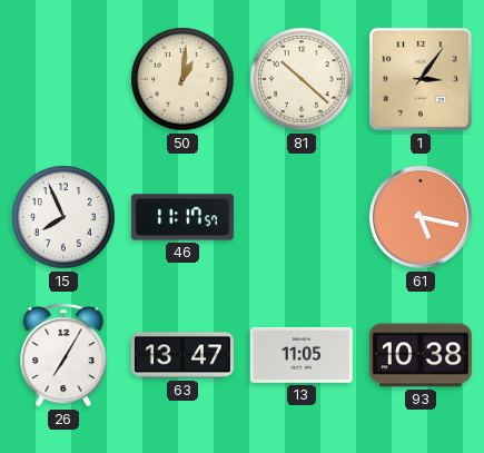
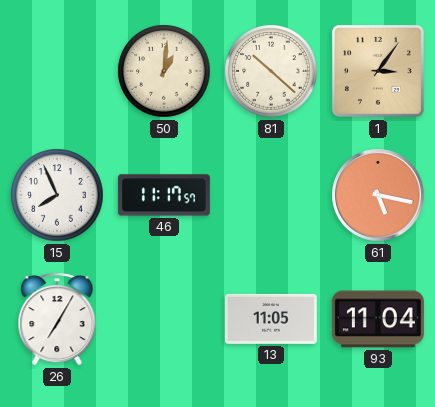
63: 13:47 -> none
93: 10:38 -> 11:04
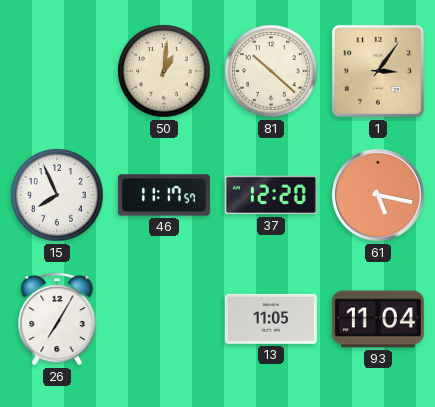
37: none -> 12:20
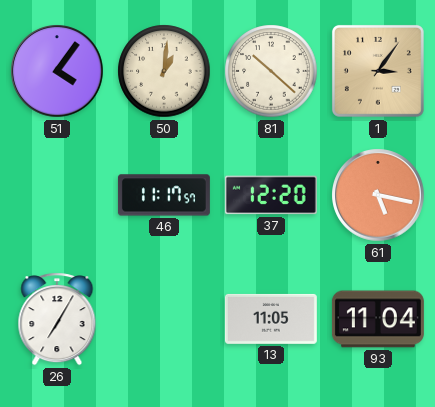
51: none -> 4:06
15: 7:56 -> none
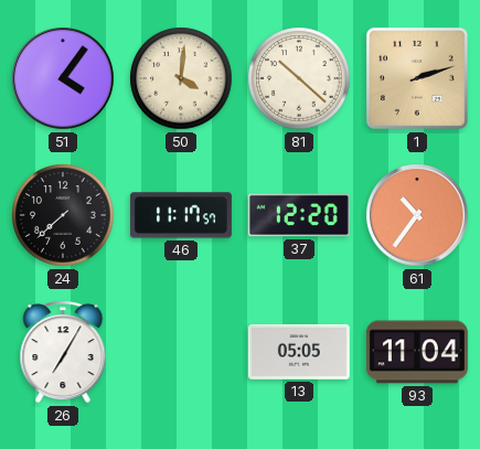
50: 1:01 -> 4:01
1: 3:06 -> 2:12
24: none -> 7:38
61: 5:17 -> 10:36
13: 11:05 -> 05:05
